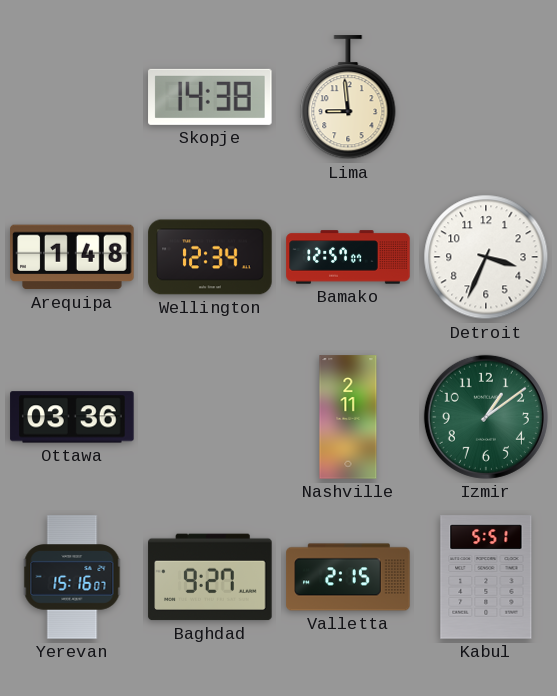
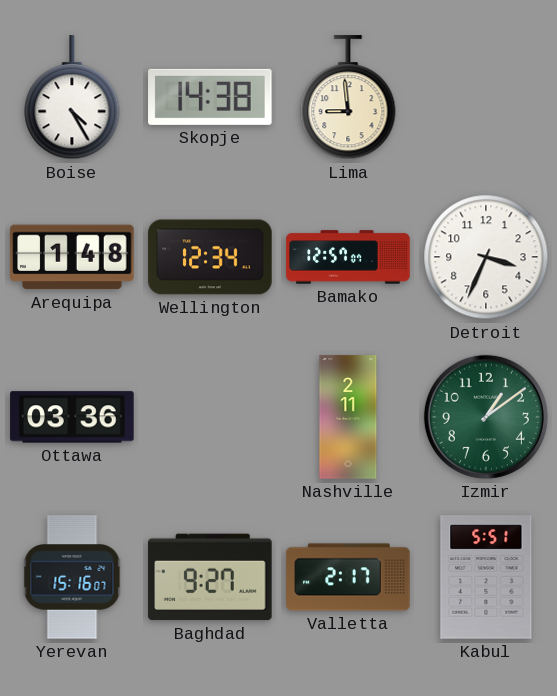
Boise: none -> 4:25
Valletta: 2:15 -> 2:17
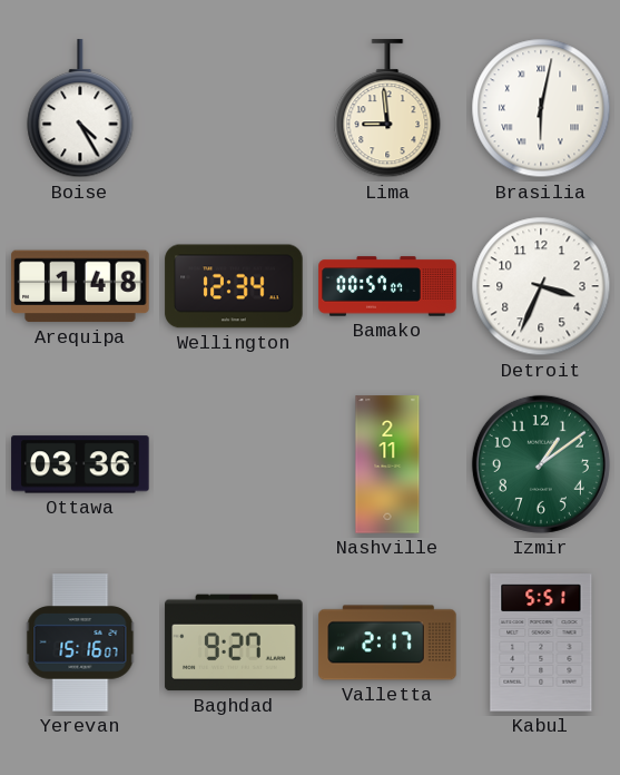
Skopje: 14:38 -> none
Brasilia: none -> 6:02
Bamako: 12:57 -> 00:57
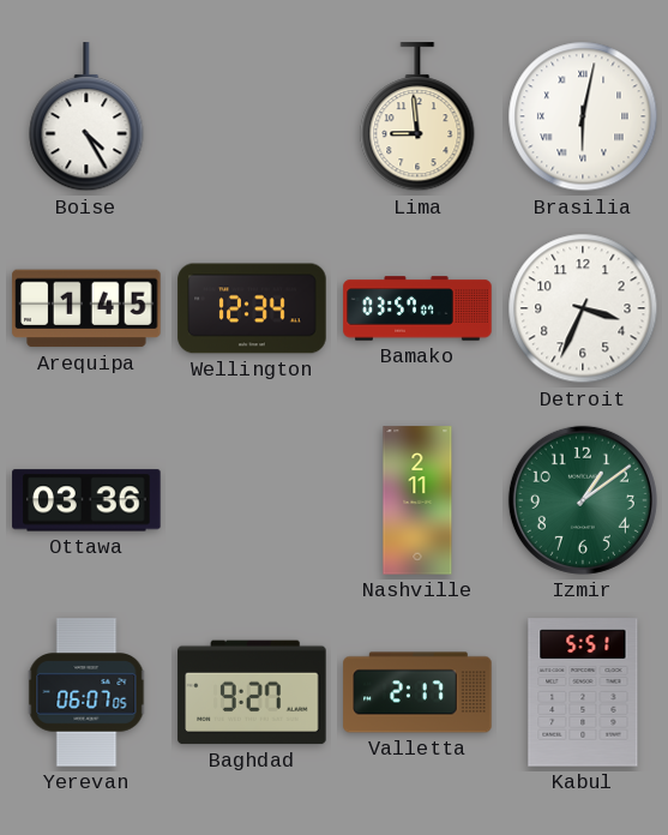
Arequipa: 1:48 -> 1:45
Bamako: 00:57 -> 03:57
Yerevan: 15:16 -> 06:07
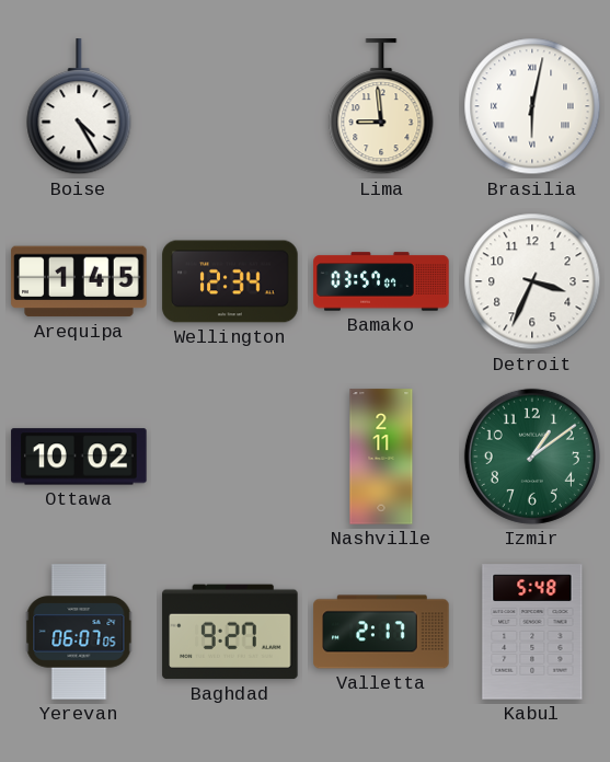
Ottawa: 03:36 -> 10:02
Kabul: 5:51 -> 5:48
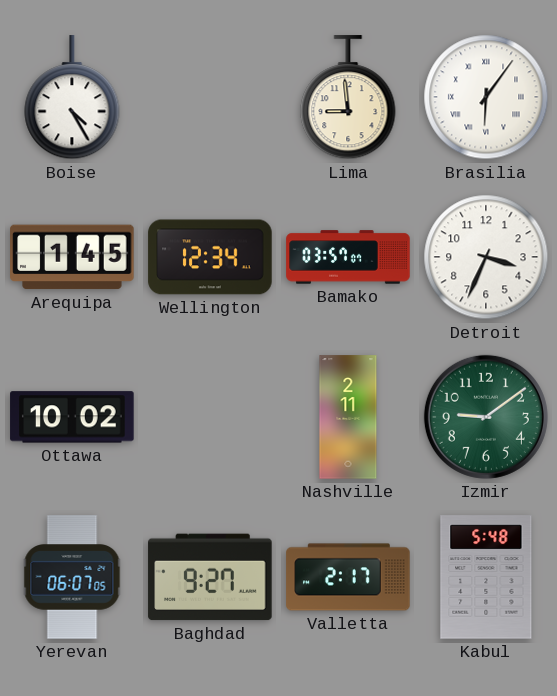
Brasilia: 6:02 -> 6:06
Izmir: 1:09 -> 9:09
